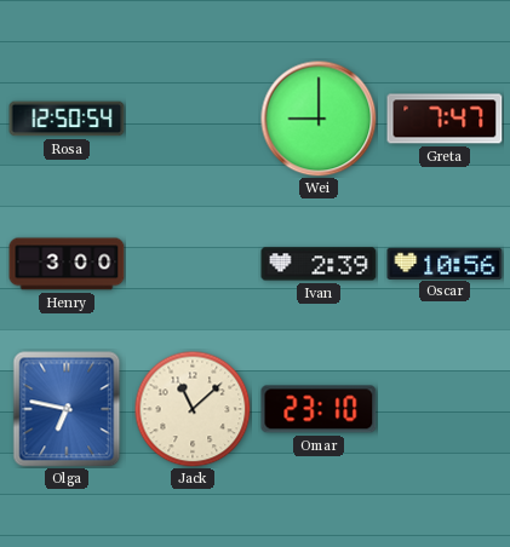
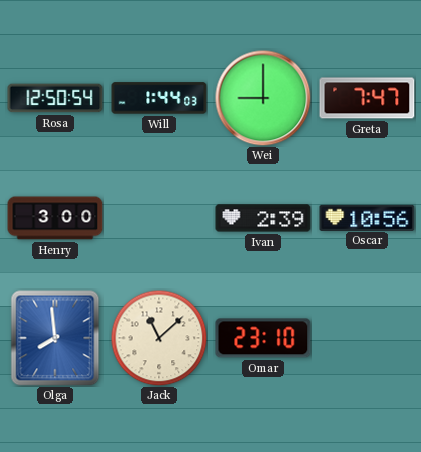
Will: none -> 1:44
Olga: 6:47 -> 7:59
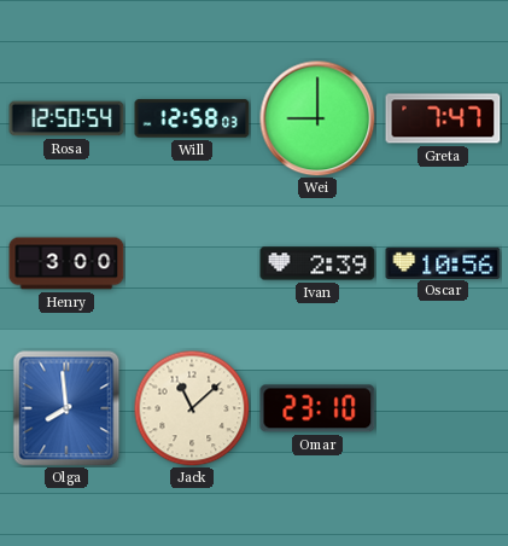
Will: 1:44 -> 12:58
